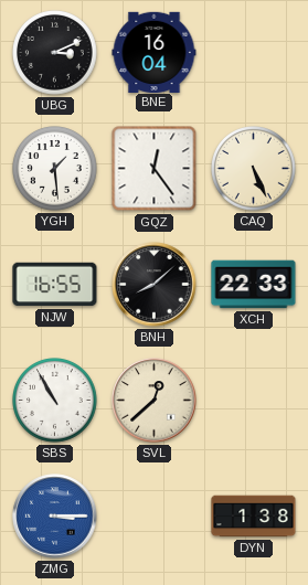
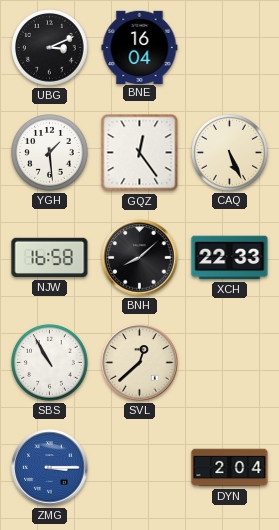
NJW: 16:55 -> 16:58
DYN: 1:38 -> 2:04
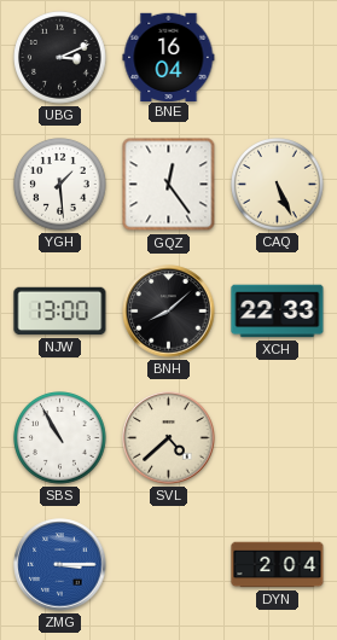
NJW: 16:58 -> 13:00
SVL: 12:38 -> 4:38
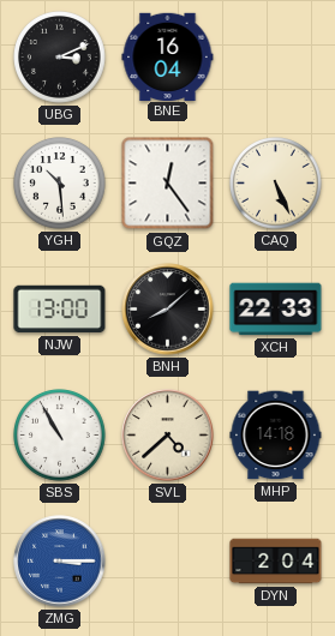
YGH: 1:29 -> 10:29
MHP: none -> 14:18
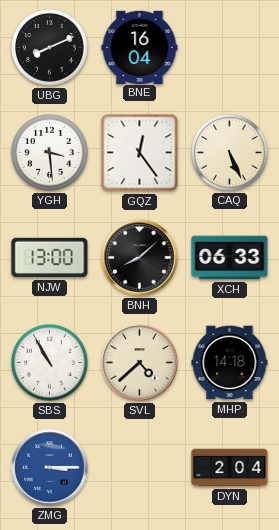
UBG: 3:11 -> 8:11
YGH: 10:29 -> 3:29
XCH: 22:33 -> 06:33
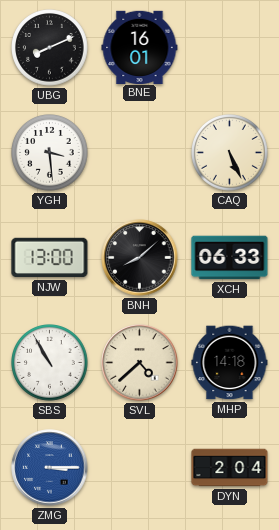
BNE: 16:04 -> 16:01
GQZ: 12:24 -> none
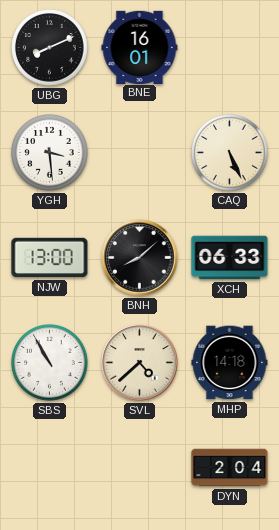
ZMG: 3:15 -> none
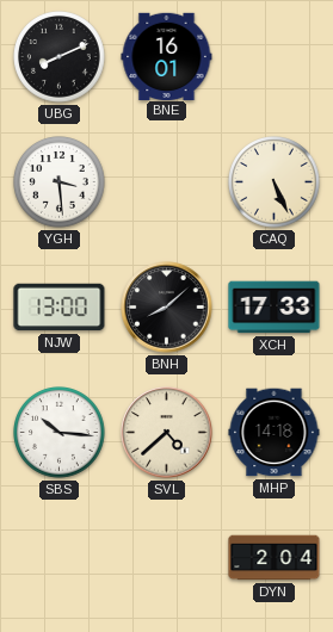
XCH: 06:33 -> 17:33
SBS: 10:55 -> 10:16
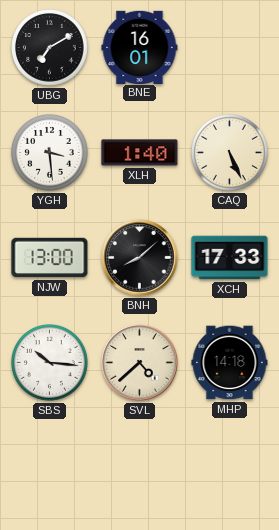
UBG: 8:11 -> 7:10
XLH: none -> 1:40
DYN: 2:04 -> none
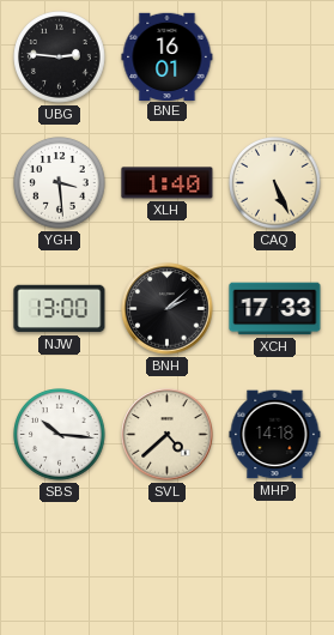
UBG: 7:10 -> 2:46
BNH: 8:08 -> 2:08
